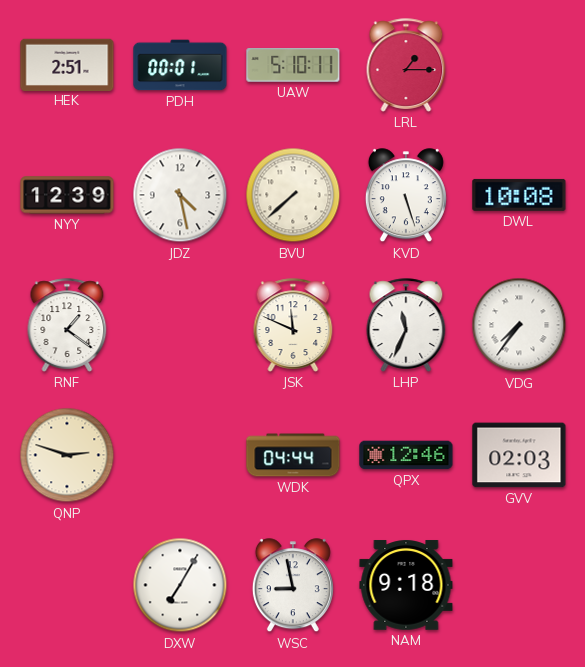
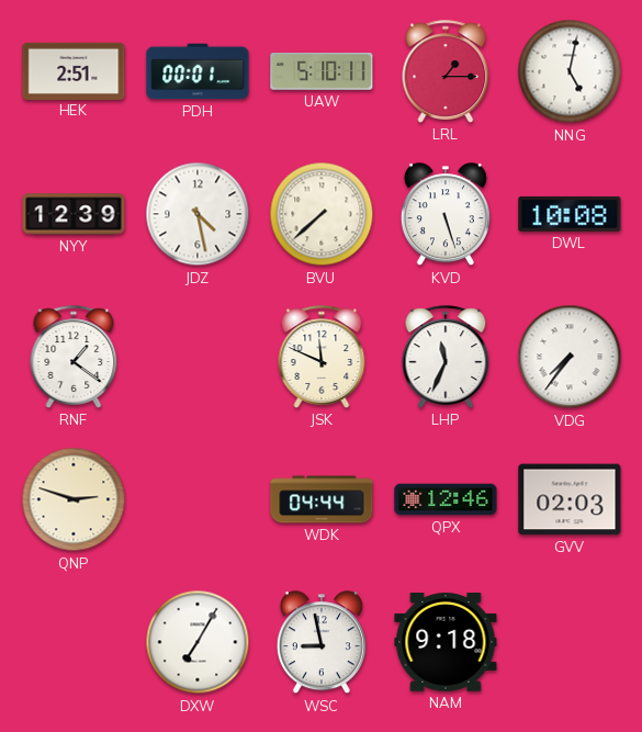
NNG: none -> 5:02
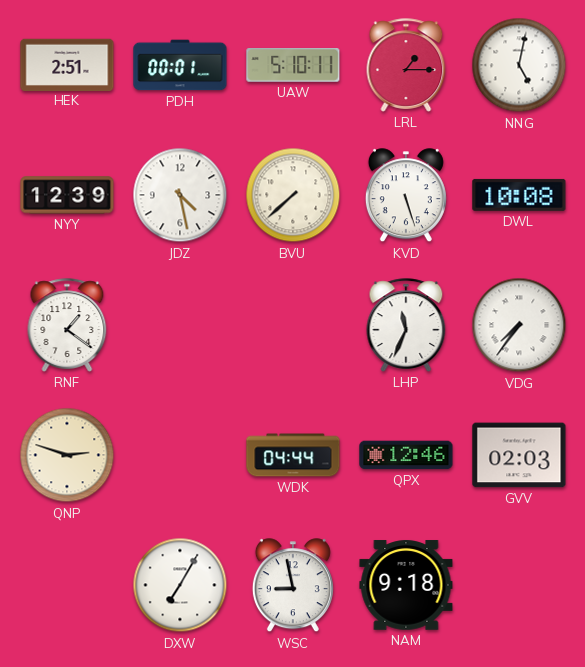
JSK: 11:49 -> none
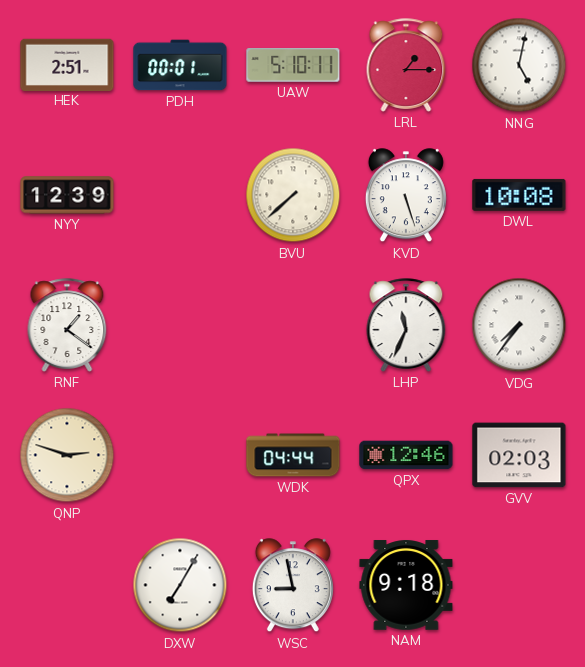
JDZ: 4:28 -> none
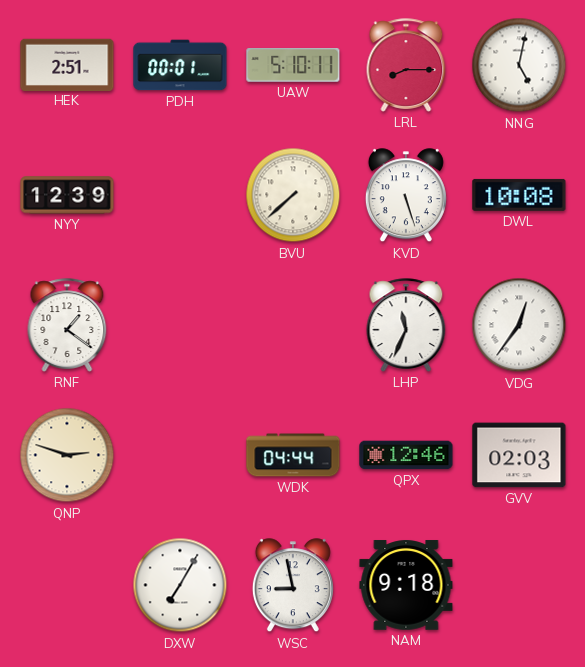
LRL: 1:15 -> 8:15
VDG: 7:36 -> 12:36
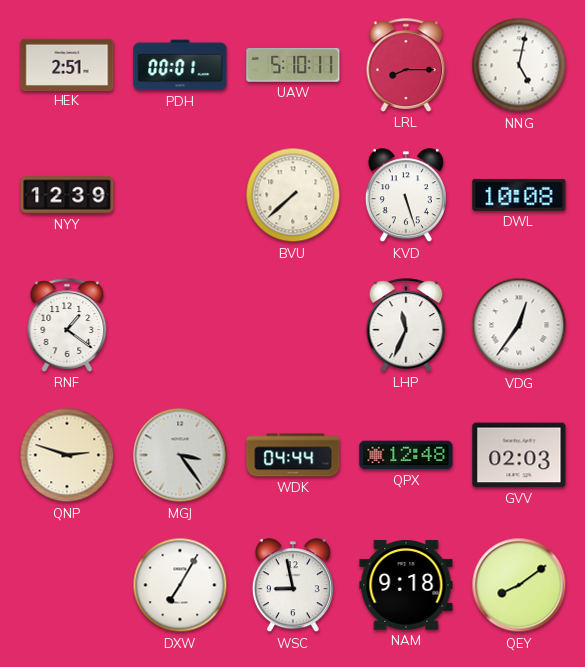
MGJ: none -> 3:24
QPX: 12:46 -> 12:48
QEY: none -> 8:09
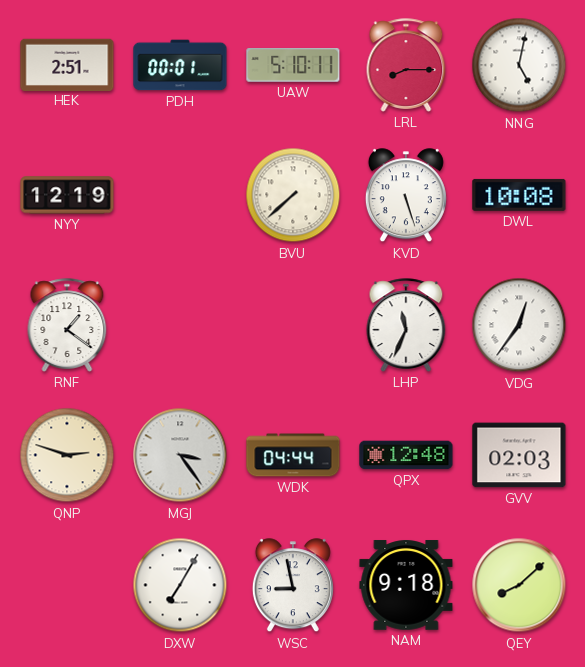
NYY: 12:39 -> 12:19
QEY: 8:09 -> 8:08
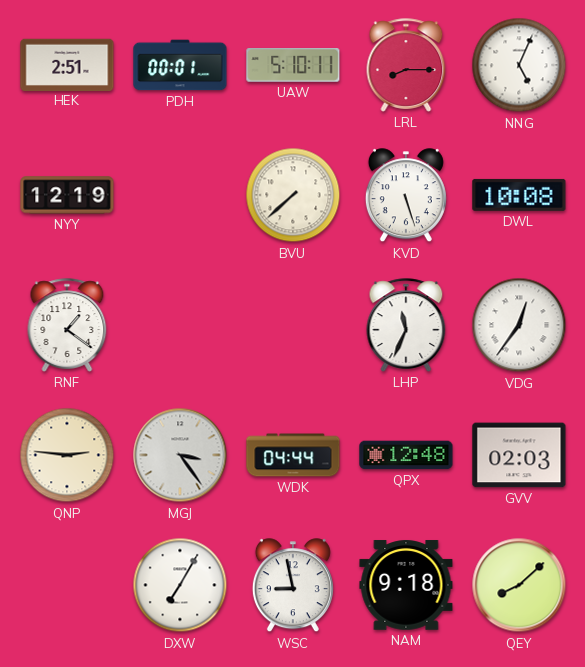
NNG: 5:02 -> 5:04
QNP: 2:48 -> 2:46
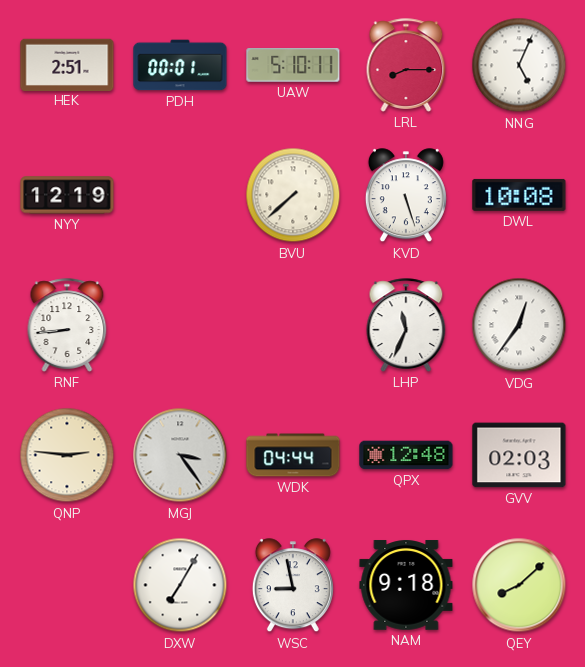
RNF: 1:21 -> 8:44
